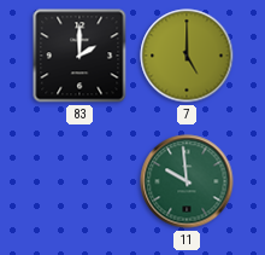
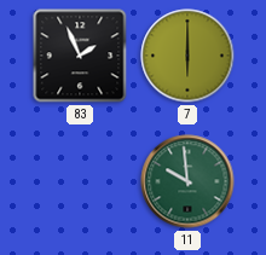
83: 2:00 -> 1:56
7: 5:00 -> 6:00
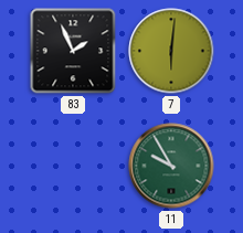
7: 6:00 -> 6:01
11: 9:59 -> 9:55
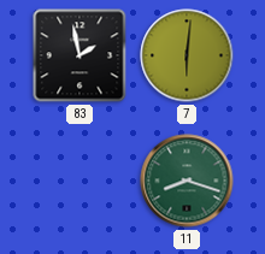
83: 1:56 -> 1:58
11: 9:55 -> 8:18
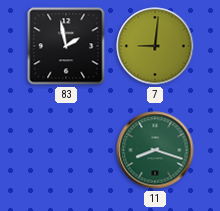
7: 6:01 -> 9:01
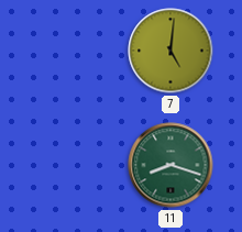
83: 1:58 -> none
7: 9:01 -> 5:01
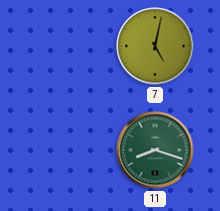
7: 5:01 -> 5:02
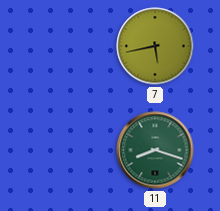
7: 5:02 -> 5:43
